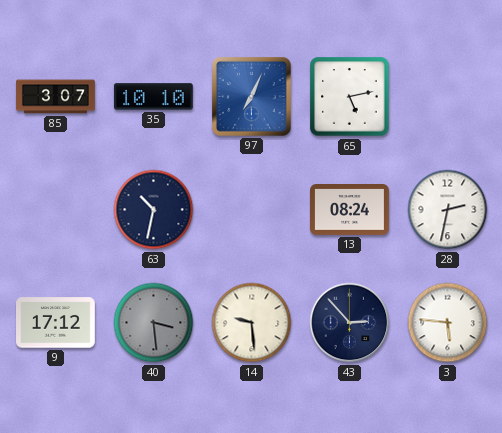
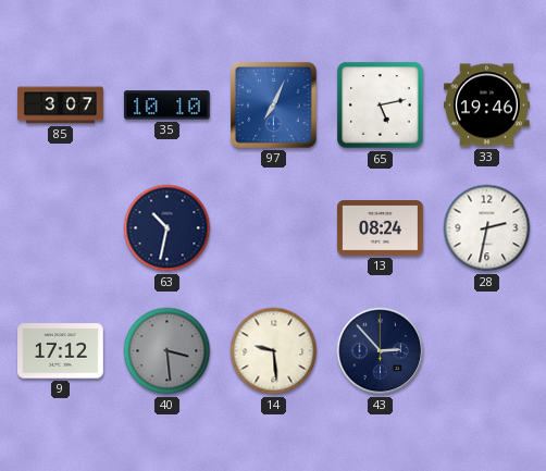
33: none -> 19:46
3: 5:46 -> none
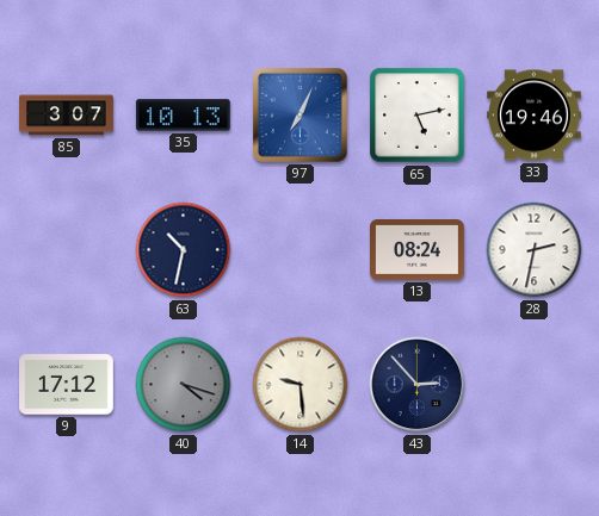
35: 10:10 -> 10:13
40: 3:29 -> 4:18
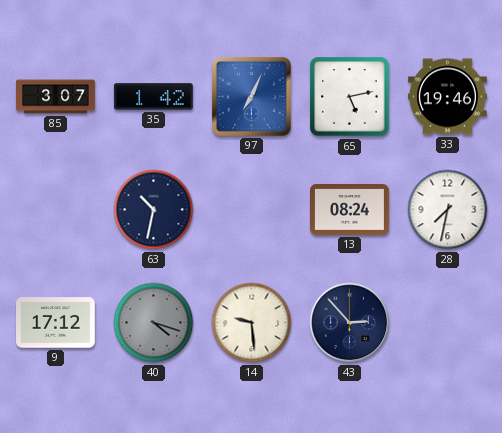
35: 10:13 -> 1:42
28: 2:32 -> 7:32
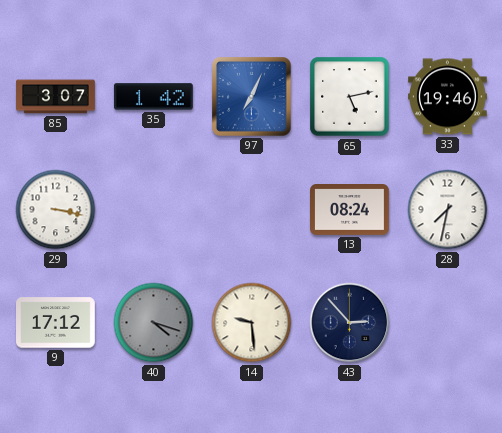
29: none -> 3:17
63: 10:32 -> none
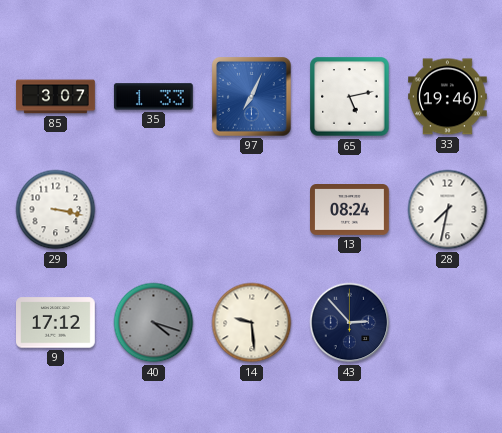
35: 1:42 -> 1:33
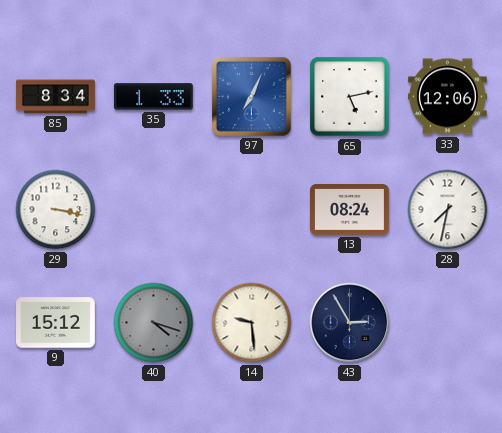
85: 3:07 -> 8:34
33: 19:46 -> 12:06
9: 17:12 -> 15:12
43: 2:53 -> 2:55
